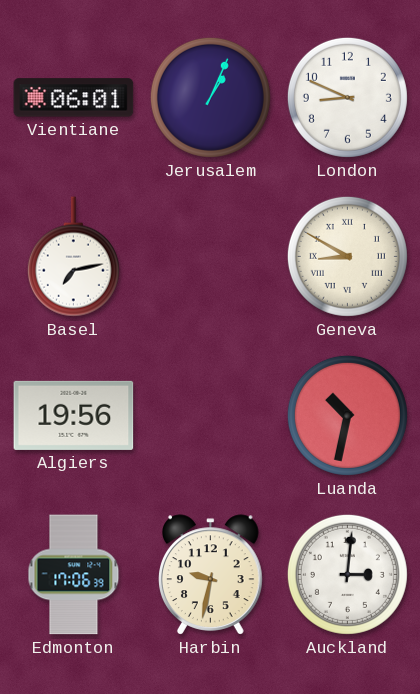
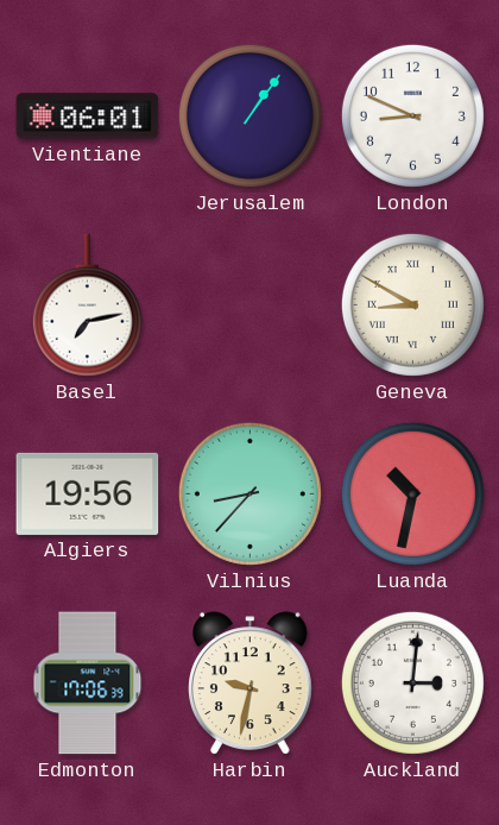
Jerusalem: 1:04 -> 1:06
Vilnius: none -> 8:37
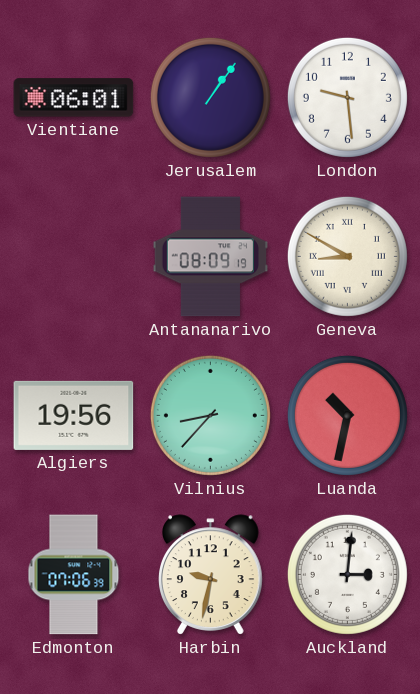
London: 8:49 -> 9:29
Basel: 7:13 -> none
Antananarivo: none -> 08:09
Edmonton: 17:06 -> 07:06
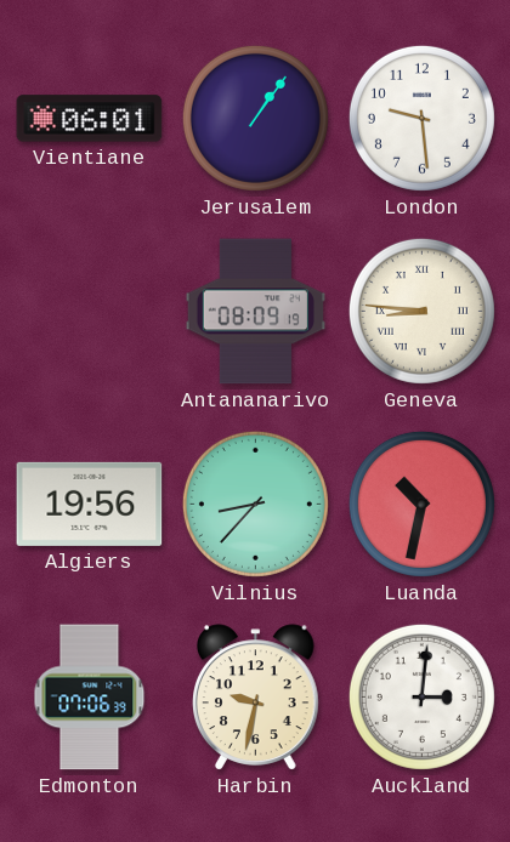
Geneva: 8:50 -> 8:46
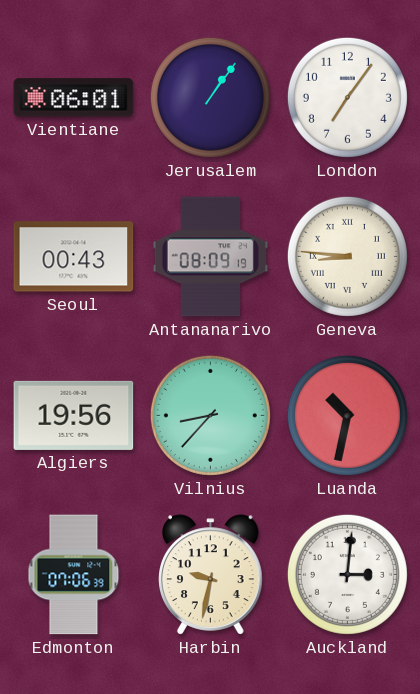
London: 9:29 -> 7:06
Seoul: none -> 00:43
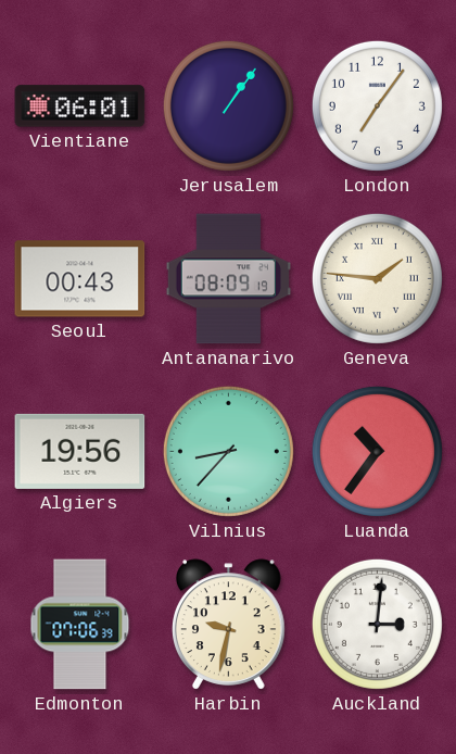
Geneva: 8:46 -> 1:46
Luanda: 10:32 -> 10:36
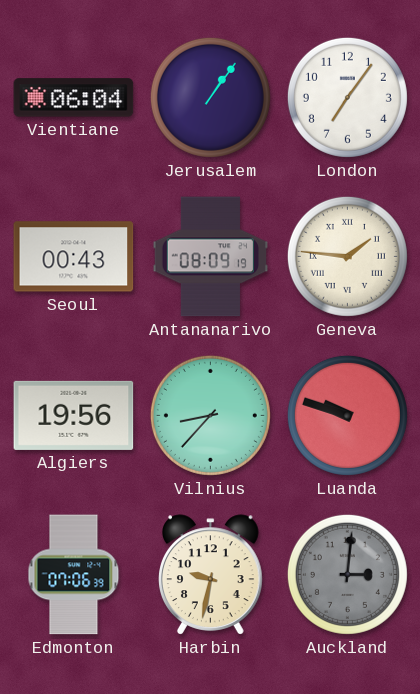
Vientiane: 06:01 -> 06:04
Luanda: 10:36 -> 9:48
Auckland dial: white -> grey
